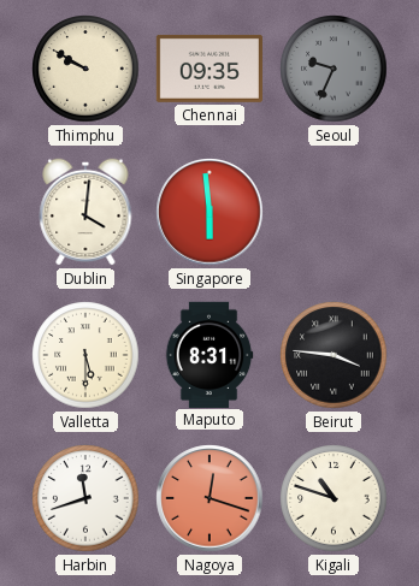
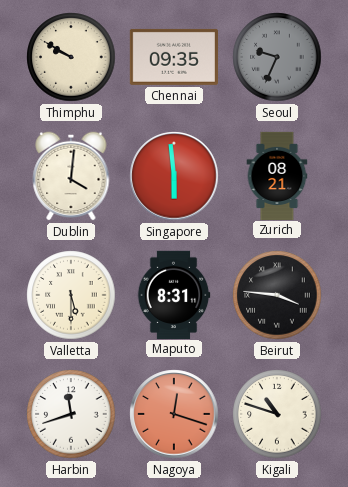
Zurich: none -> 08:21
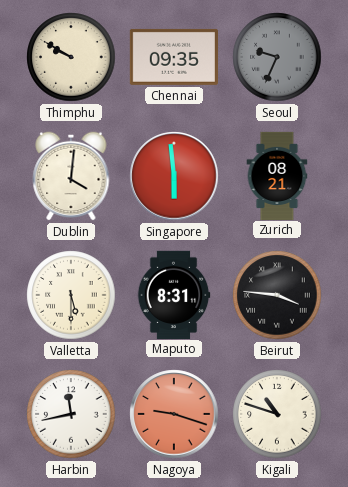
Harbin: 11:42 -> 11:43
Nagoya: 12:18 -> 9:18
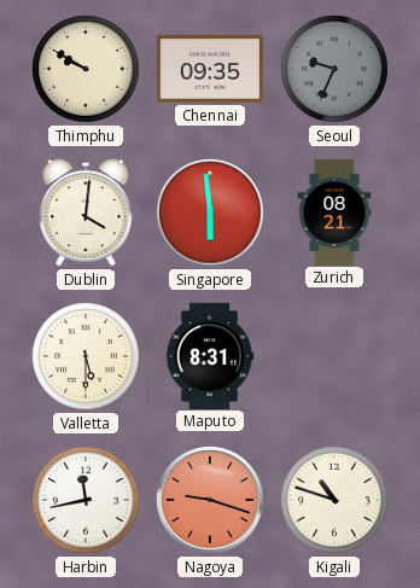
Beirut: 3:46 -> none
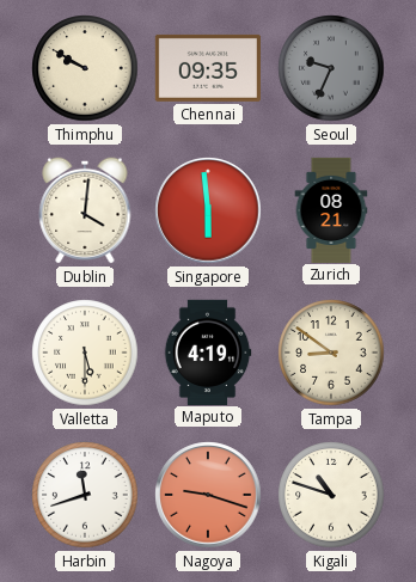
Maputo: 8:31 -> 4:19
Tampa: none -> 8:51
Harbin: 11:43 -> 11:42
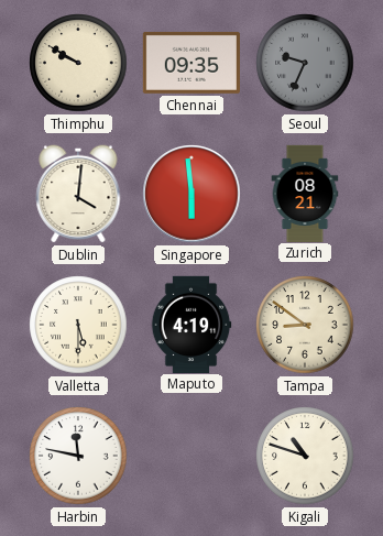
Harbin: 11:42 -> 11:47
Nagoya: 9:18 -> none
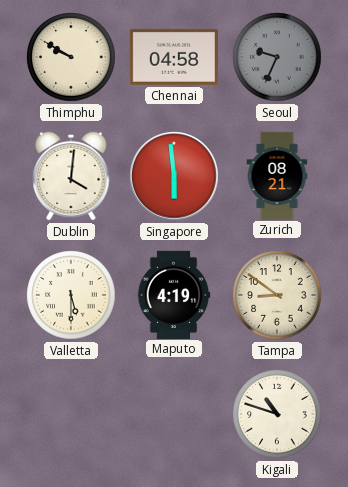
Chennai: 09:35 -> 04:58
Harbin: 11:47 -> none
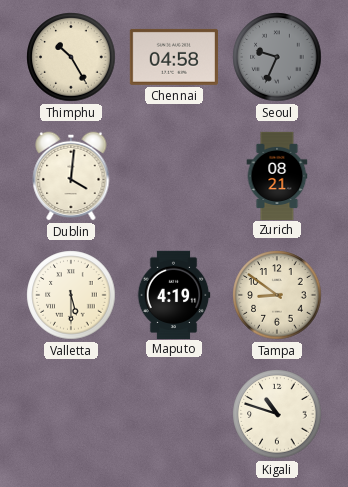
Thimphu: 9:50 -> 10:25
Singapore: 5:59 -> none
